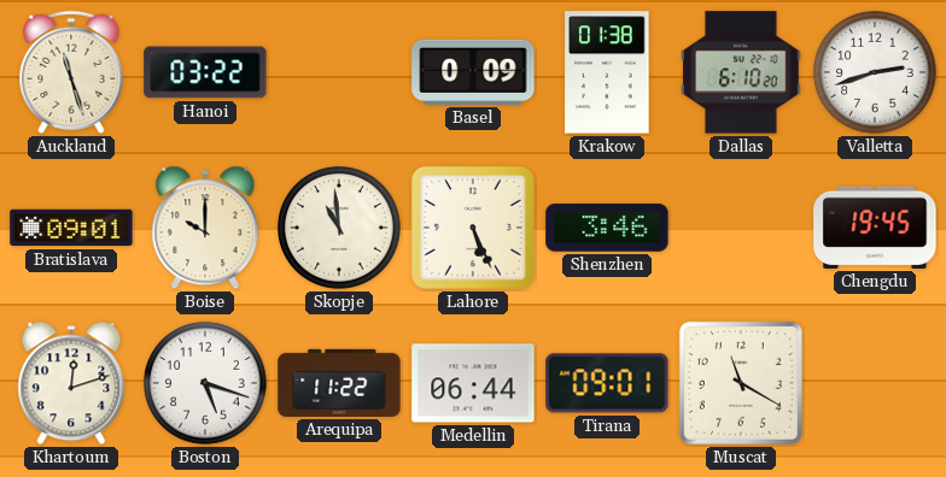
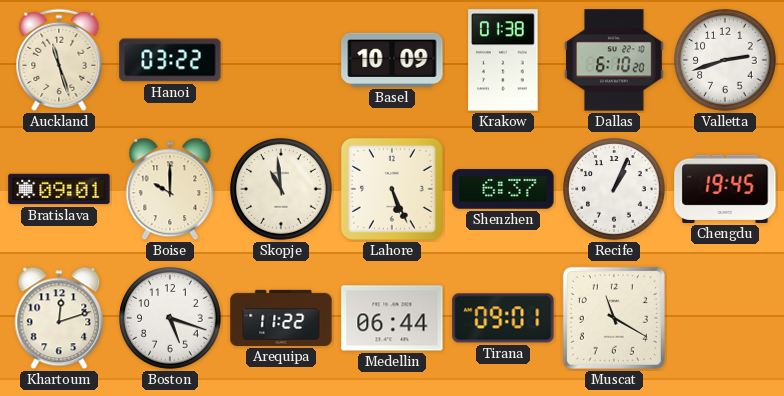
Basel: 0:09 -> 10:09
Shenzhen: 3:46 -> 6:37
Recife: none -> 1:04
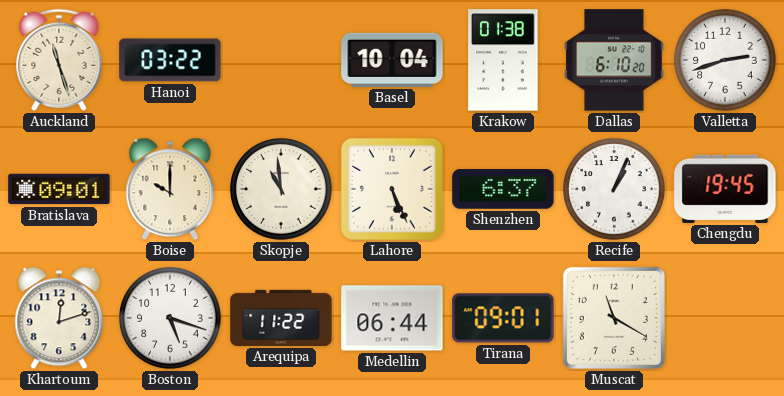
Basel: 10:09 -> 10:04
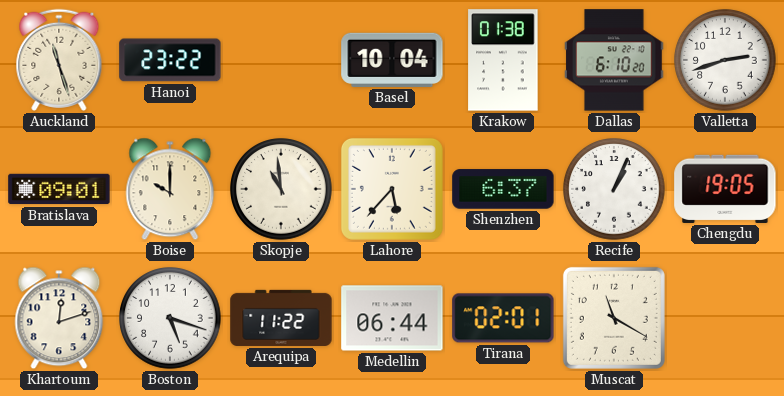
Hanoi: 03:22 -> 23:22
Lahore: 5:26 -> 5:37
Chengdu: 19:45 -> 19:05
Tirana: 09:01 -> 02:01
